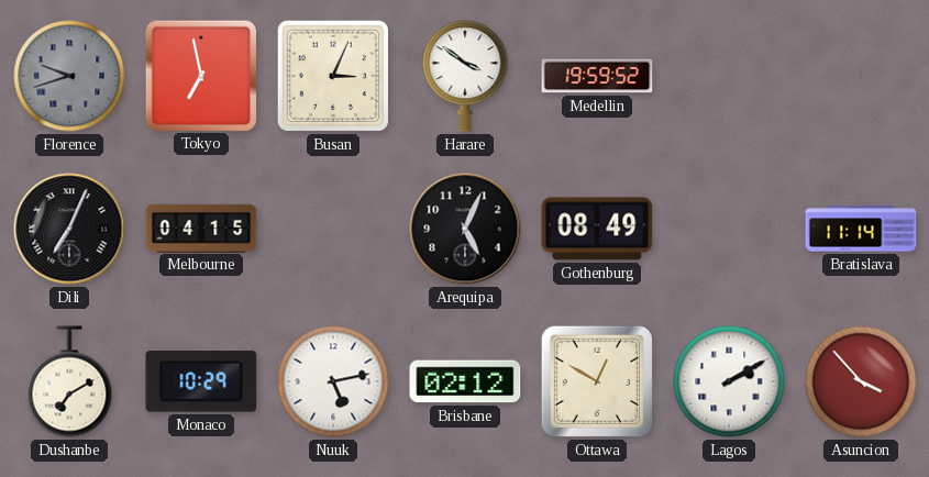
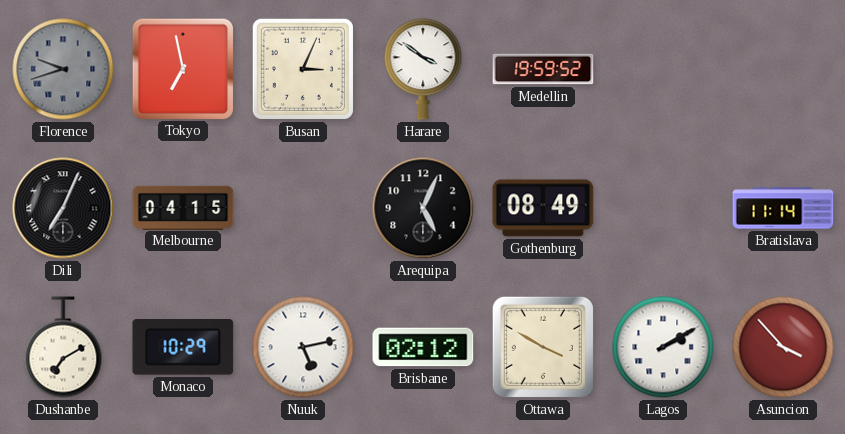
Ottawa: 12:50 -> 3:50
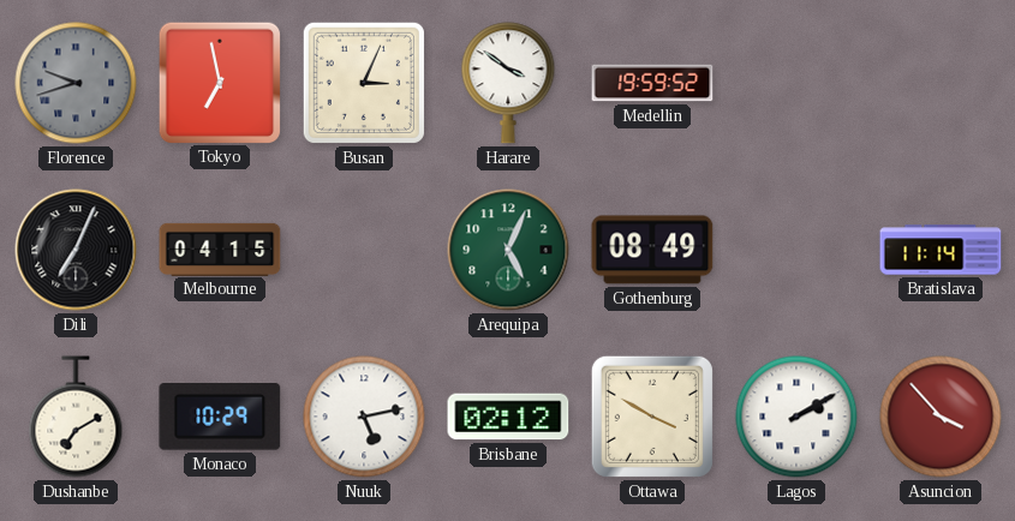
Arequipa dial: black -> green
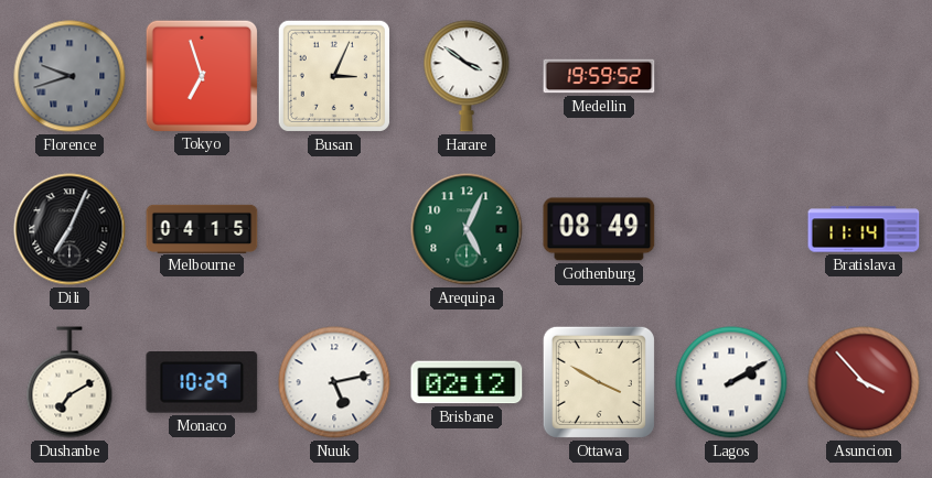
Tokyo: 6:58 -> 6:57
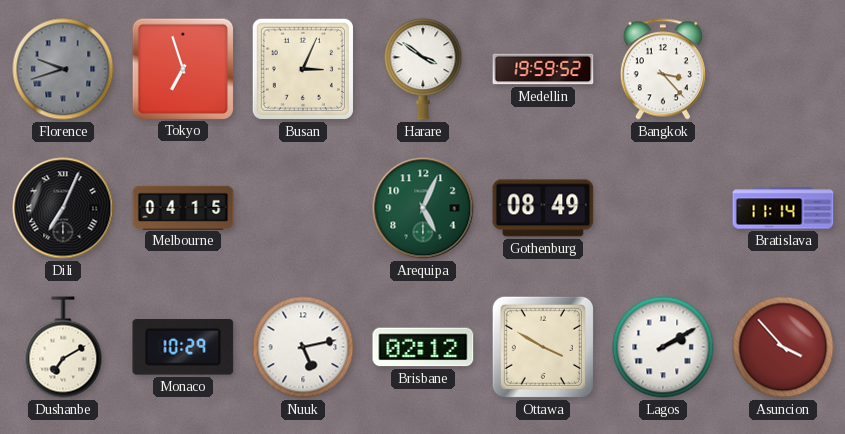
Bangkok: none -> 3:23
